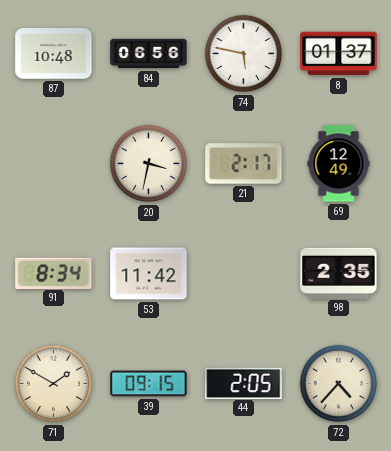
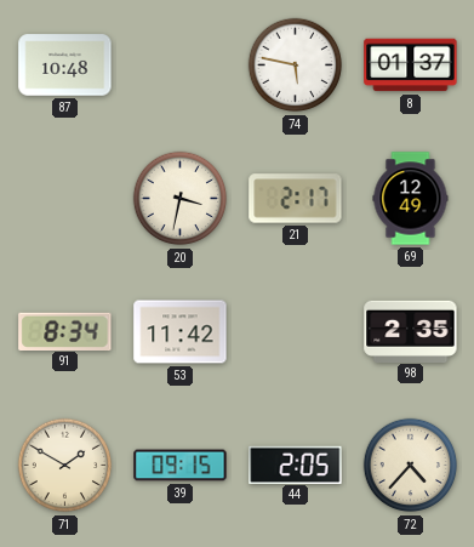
84: 06:56 -> none
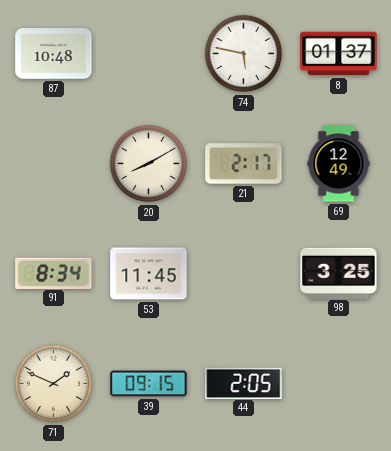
20: 3:32 -> 8:10
53: 11:42 -> 11:45
98: 2:35 -> 3:25
71: 1:50 -> 1:49
72: 4:37 -> none
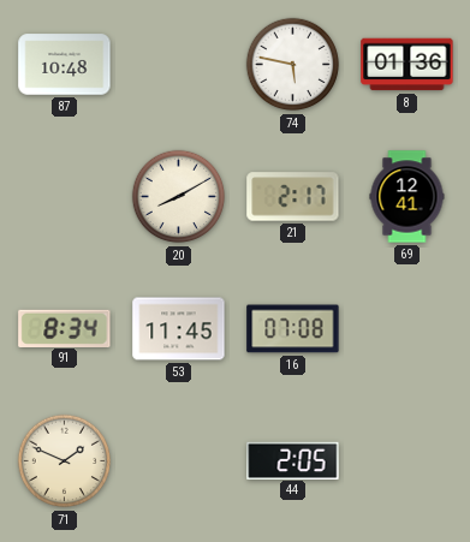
8: 01:37 -> 01:36
69: 12:49 -> 12:41
16: none -> 07:08
98: 3:25 -> none
39: 09:15 -> none
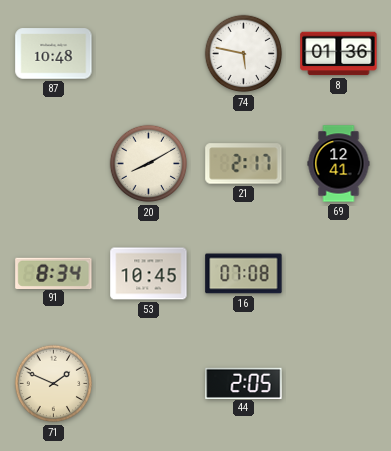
53: 11:45 -> 10:45
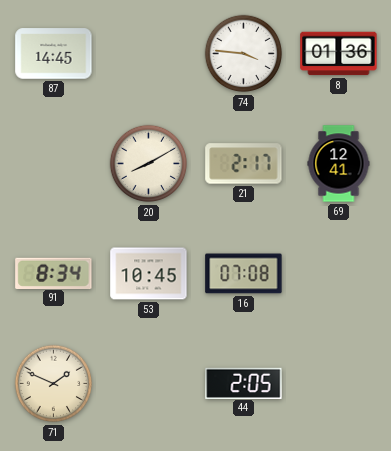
87: 10:48 -> 14:45
74: 5:47 -> 3:46
